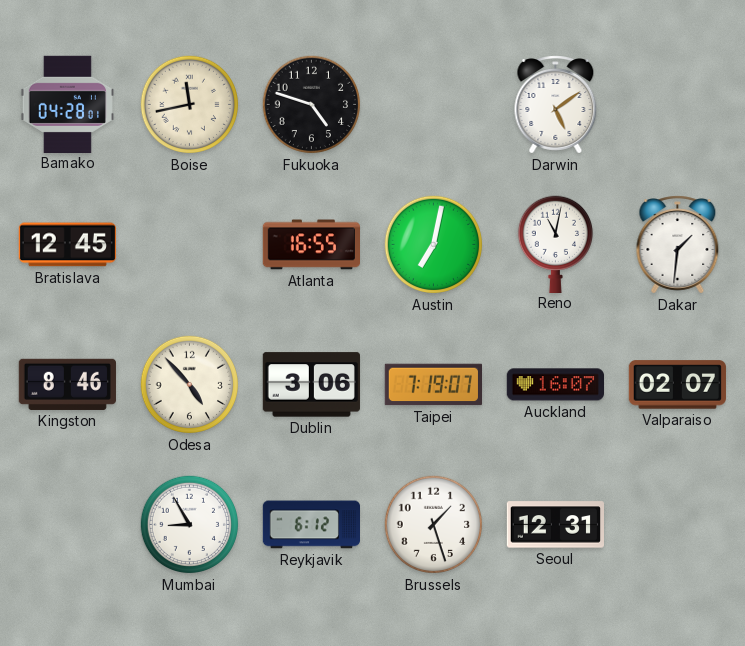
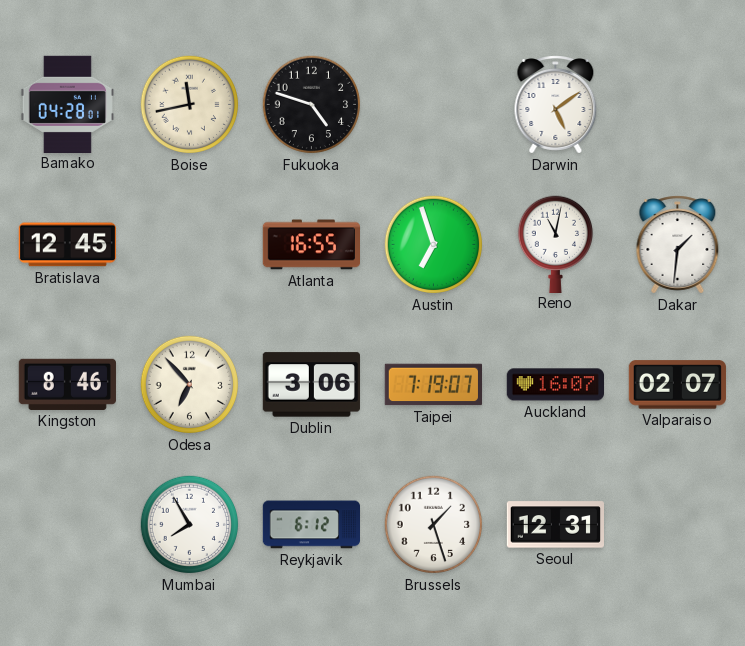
Austin: 7:02 -> 6:57
Odesa: 4:53 -> 6:53
Mumbai: 8:55 -> 7:55
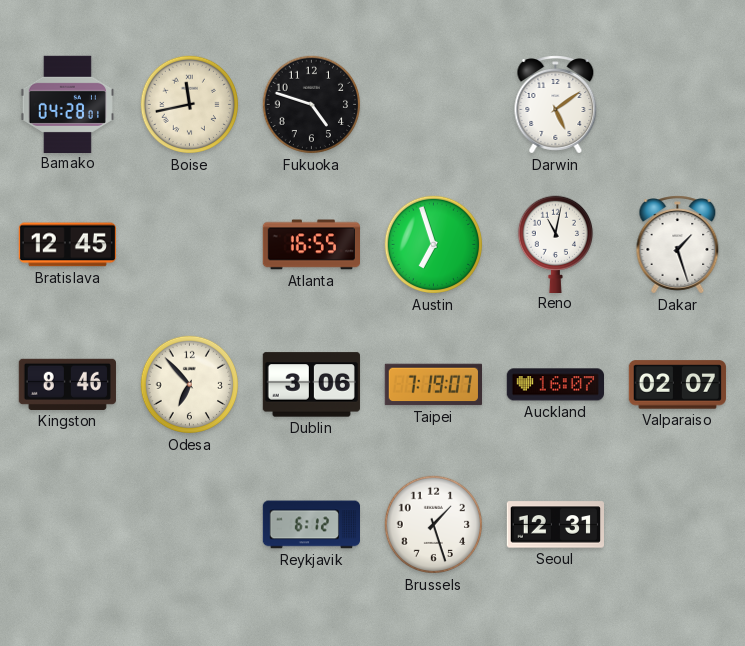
Dakar: 1:31 -> 1:27
Mumbai: 7:55 -> none
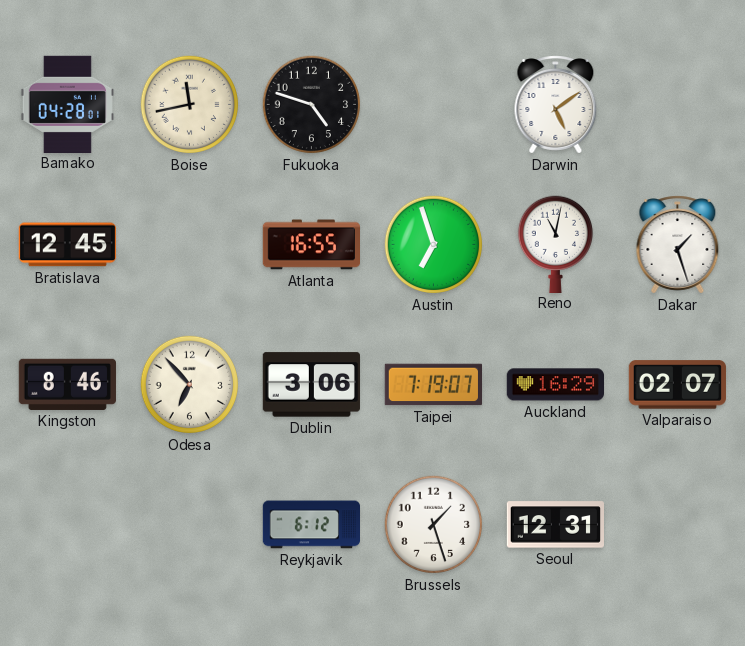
Auckland: 16:07 -> 16:29
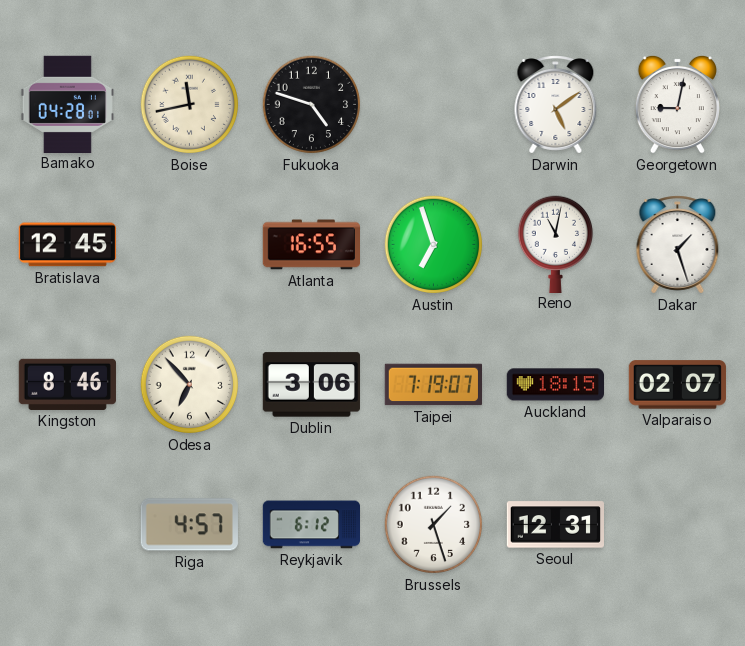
Georgetown: none -> 9:02
Auckland: 16:29 -> 18:15
Riga: none -> 4:57
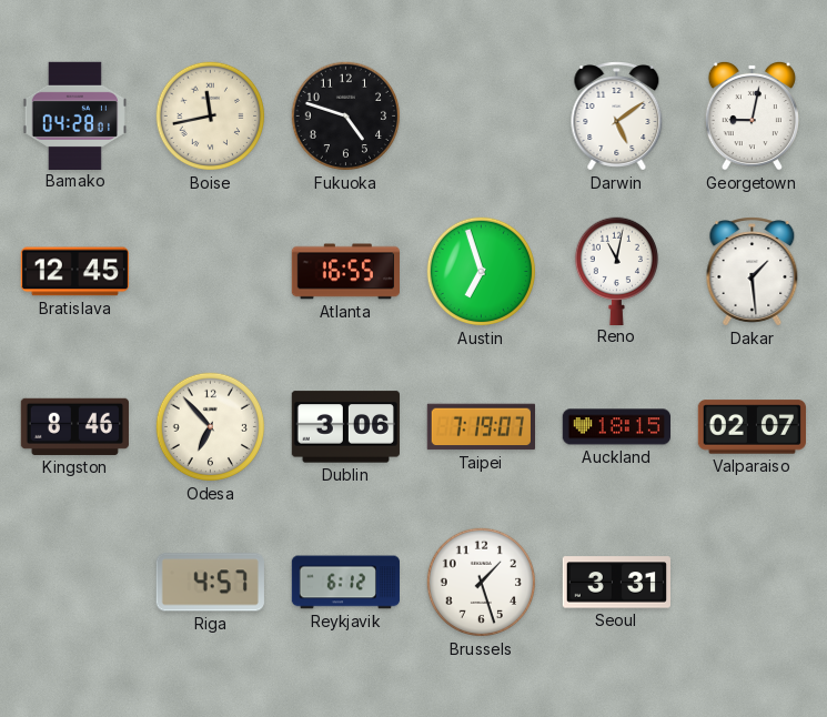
Dakar: 1:27 -> 1:29
Seoul: 12:31 -> 3:31
